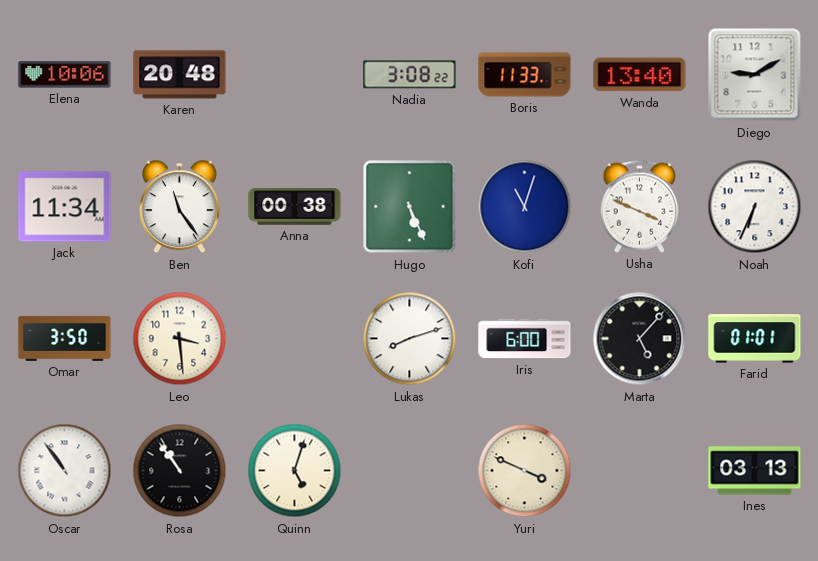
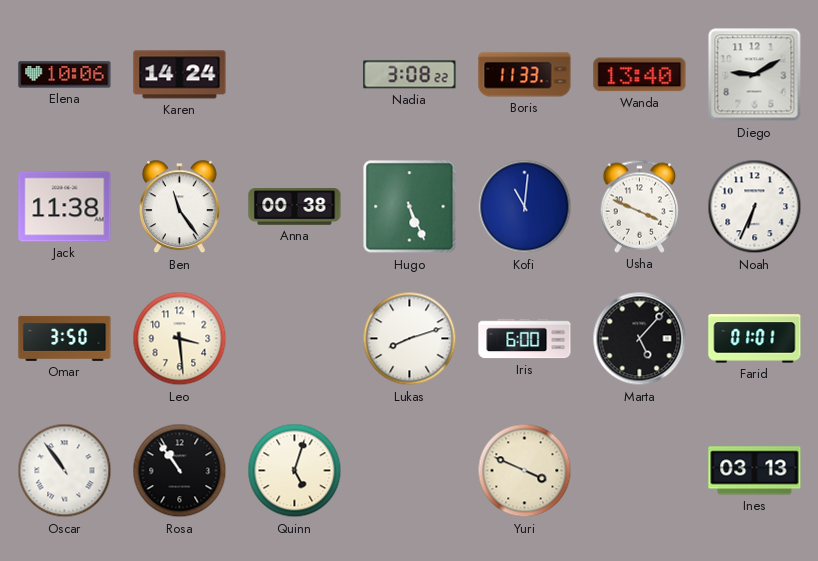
Karen: 20:48 -> 14:24
Jack: 11:34 -> 11:38
Kofi: 11:03 -> 11:01
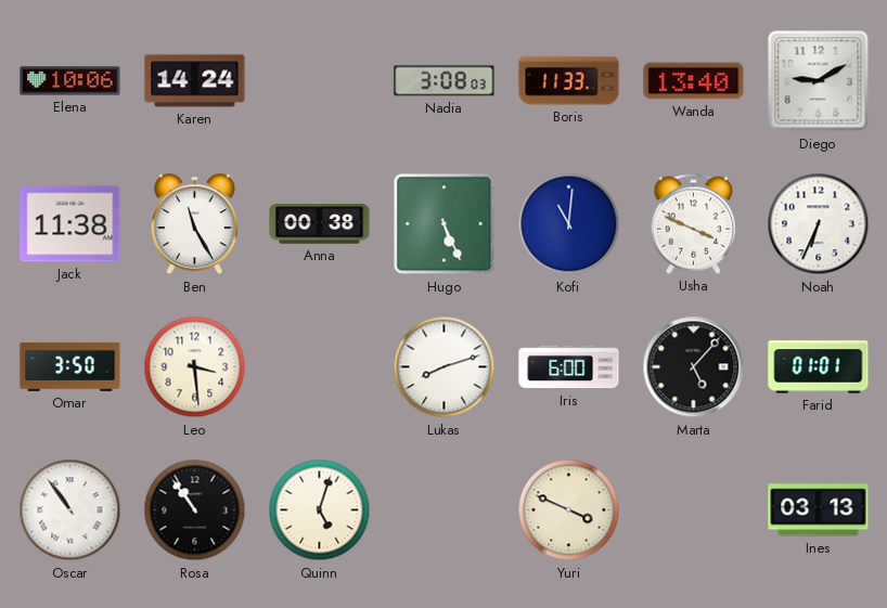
Nadia: 3:08:22 -> 3:08:03
Ben: 11:24 -> 11:25
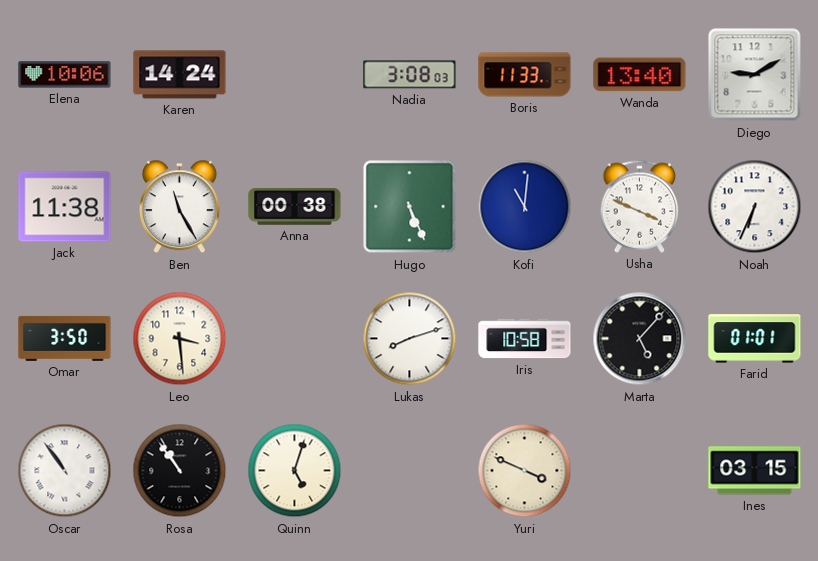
Iris: 6:00 -> 10:58
Ines: 03:13 -> 03:15
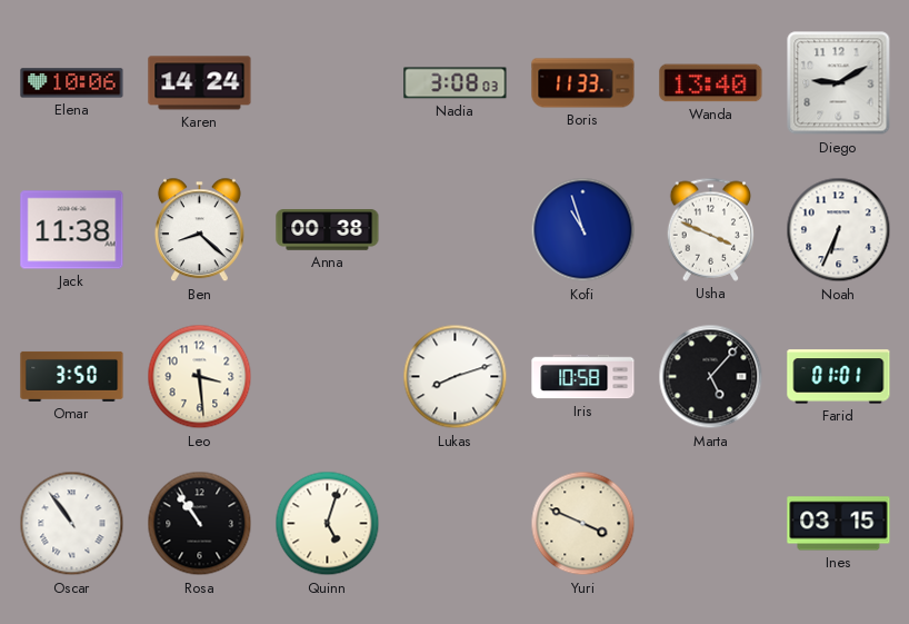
Ben: 11:25 -> 8:22
Hugo: 5:26 -> none
Kofi: 11:01 -> 10:57
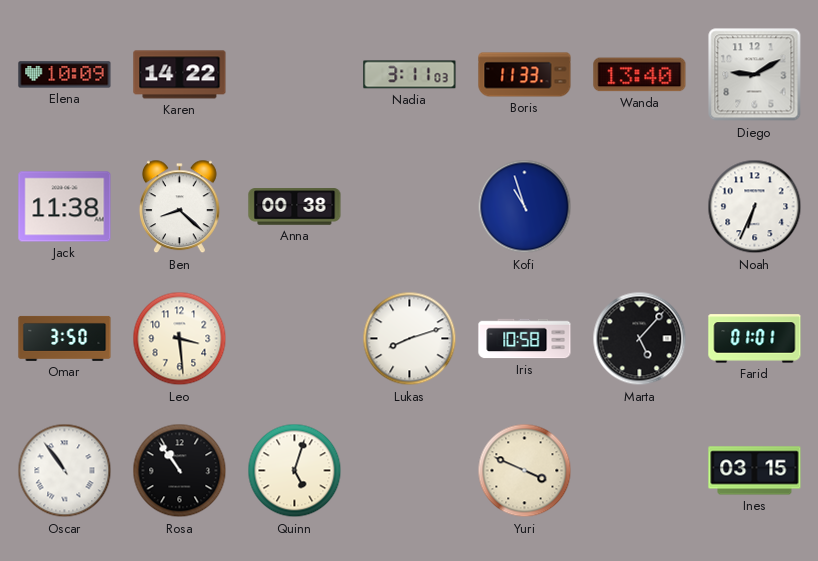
Elena: 10:06 -> 10:09
Karen: 14:24 -> 14:22
Nadia: 3:08 -> 3:11
Usha: 3:49 -> none
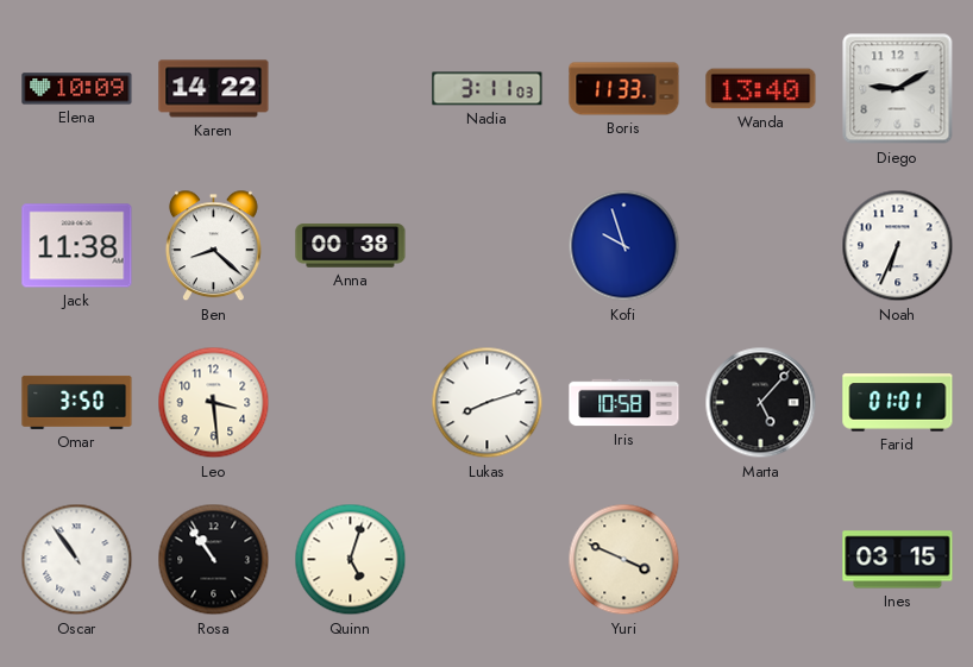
Kofi: 10:57 -> 9:57
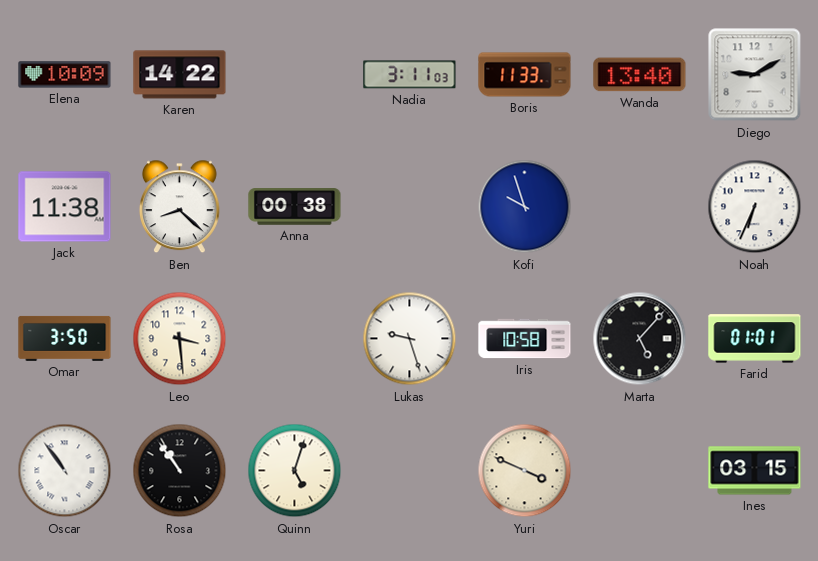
Lukas: 8:12 -> 9:27
